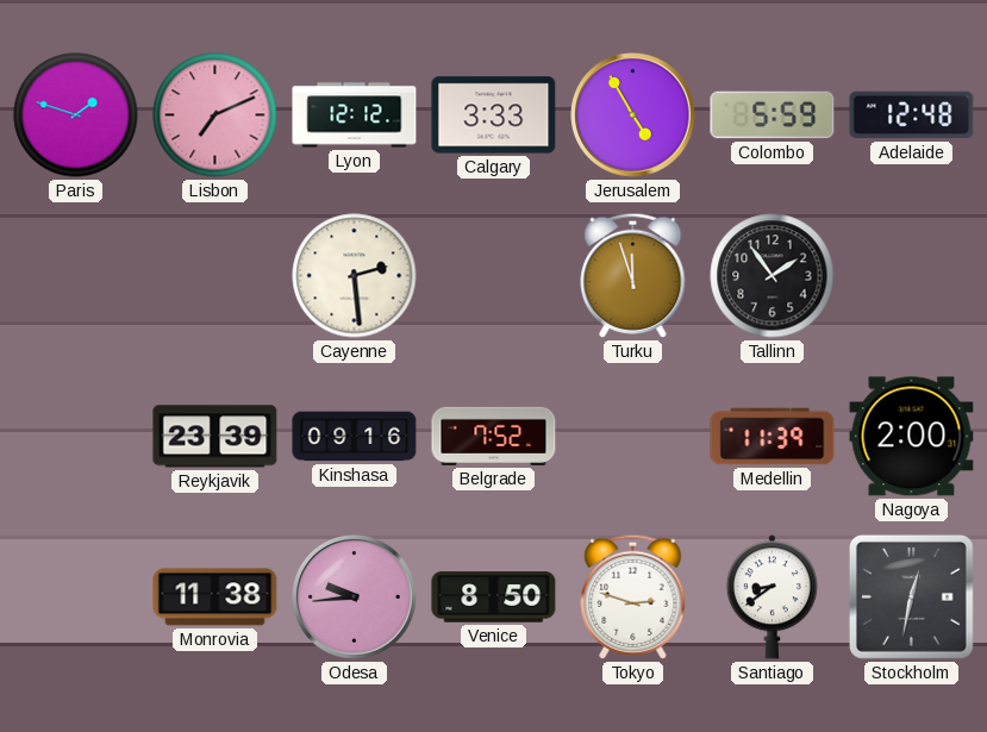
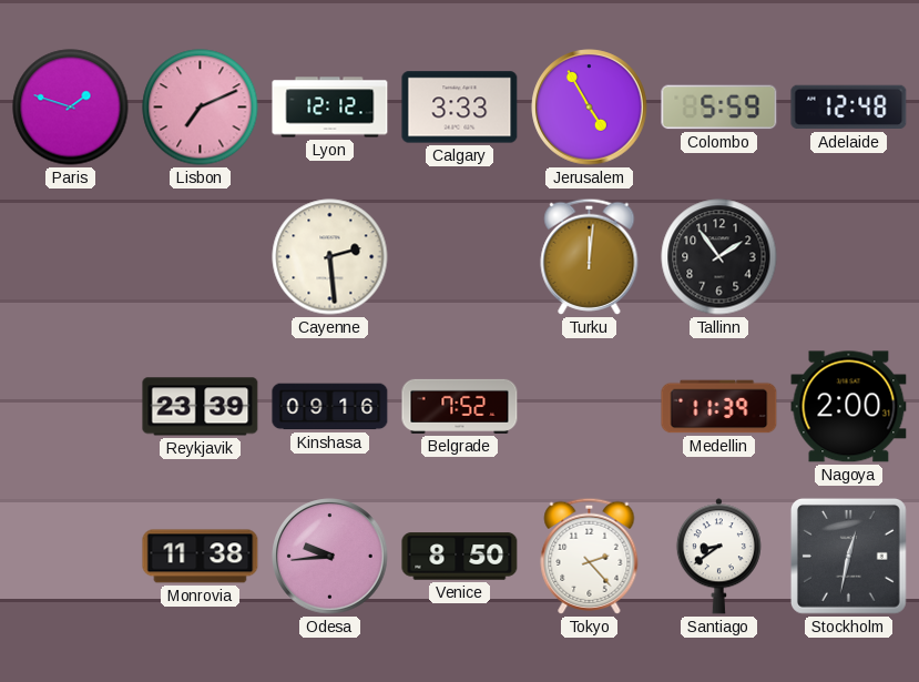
Turku: 11:57 -> 12:01
Tokyo: 2:48 -> 2:23
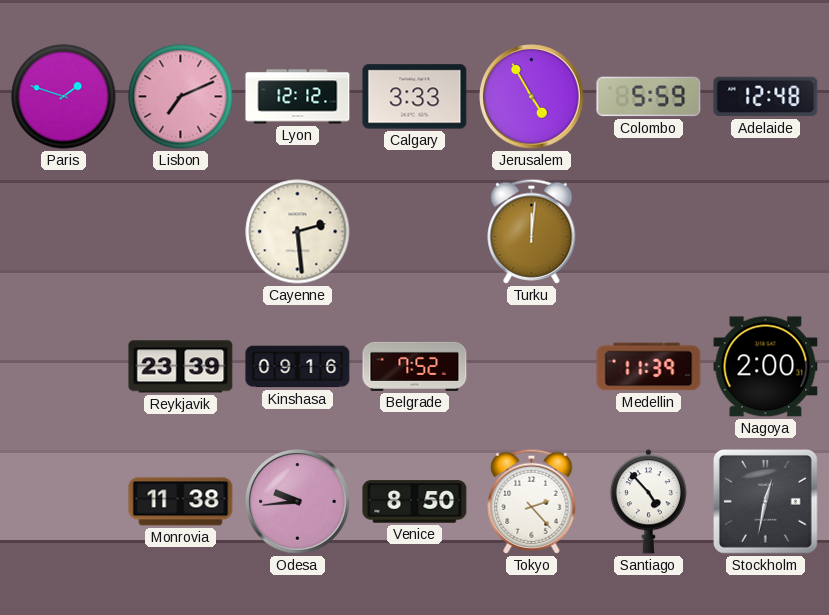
Tallinn: 1:54 -> none
Santiago: 8:39 -> 4:53
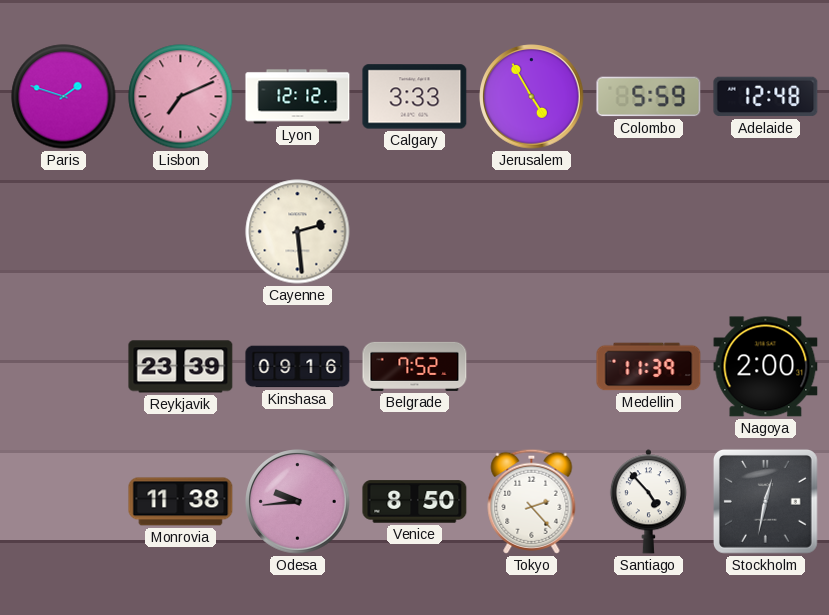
Turku: 12:01 -> none
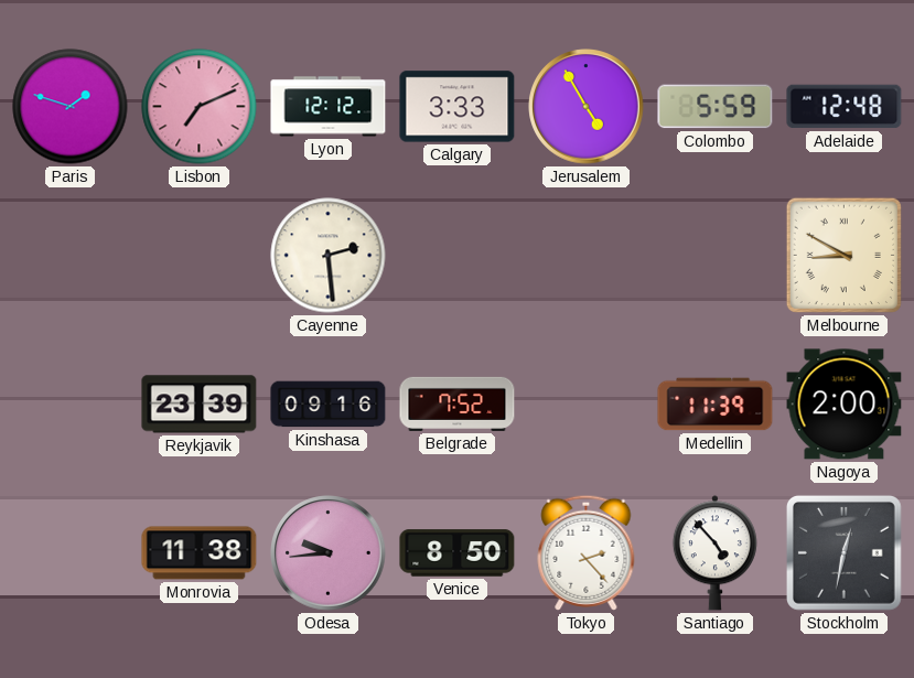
Melbourne: none -> 8:50
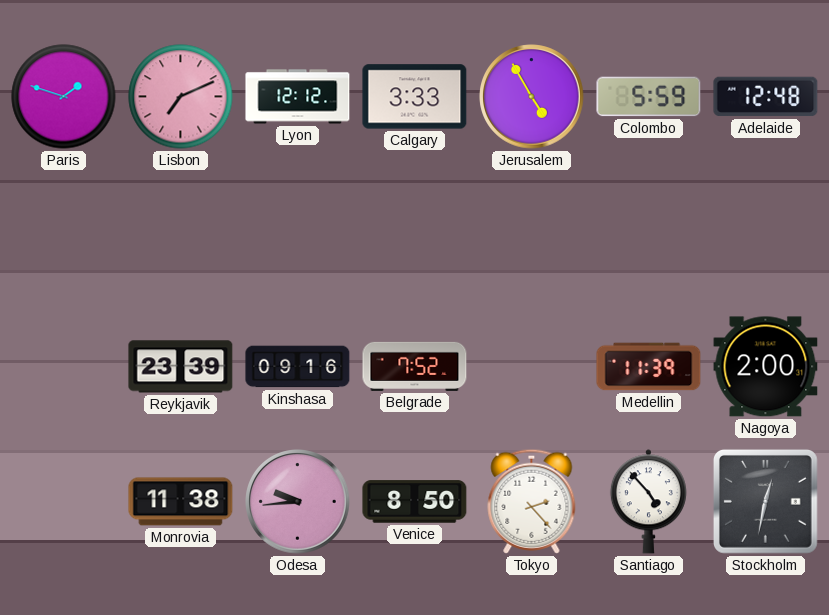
Cayenne: 2:29 -> none
Melbourne: 8:50 -> none
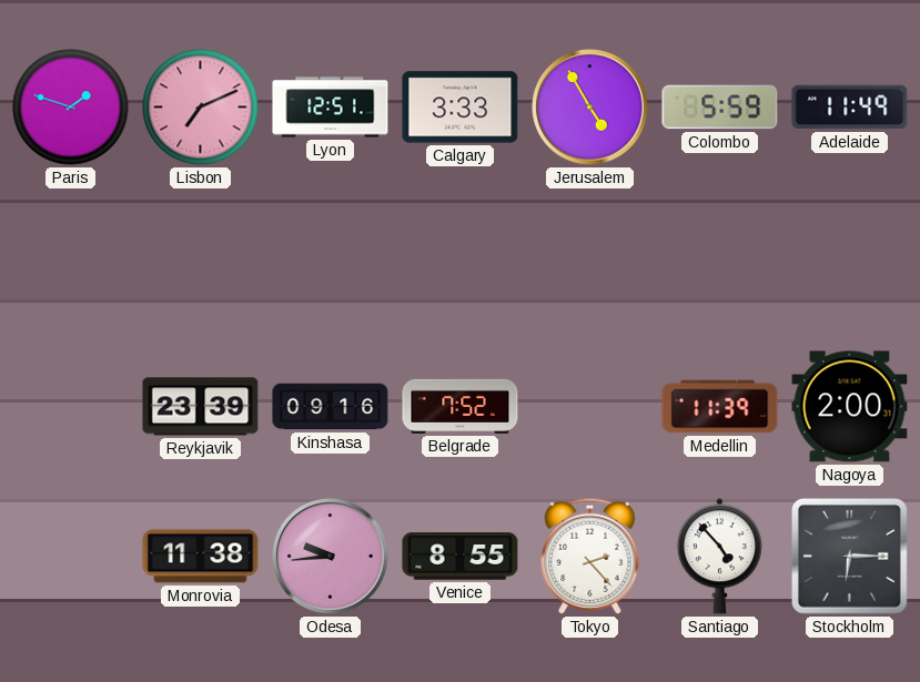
Lyon: 12:12 -> 12:51
Adelaide: 12:48 -> 11:49
Venice: 8:50 -> 8:55
Stockholm: 12:32 -> 6:15
